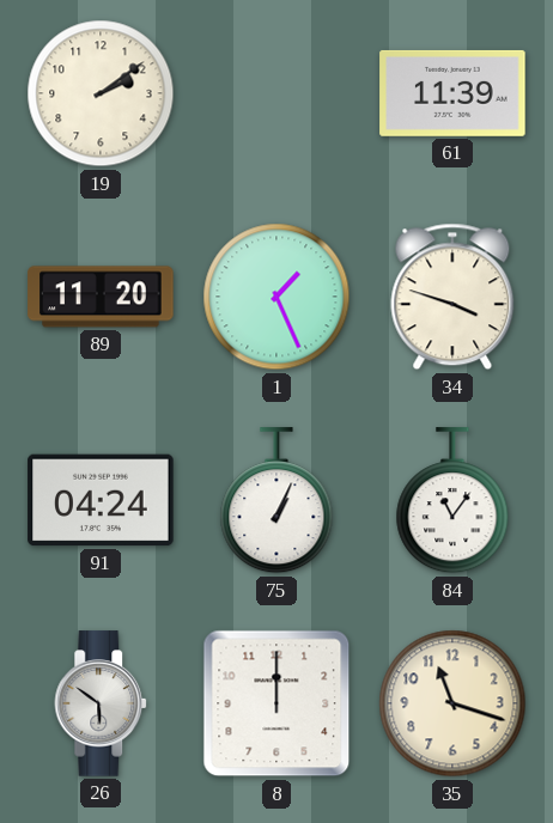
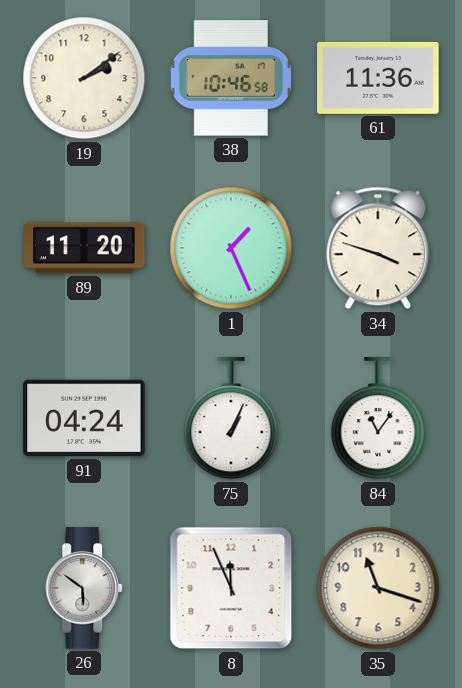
38: none -> 10:46
61: 11:39 -> 11:36
8: 12:00 -> 11:56
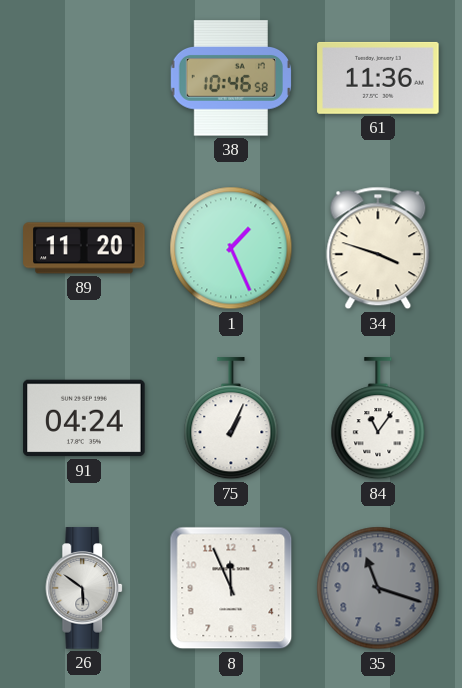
19: 2:09 -> none
35 dial: cream -> grey
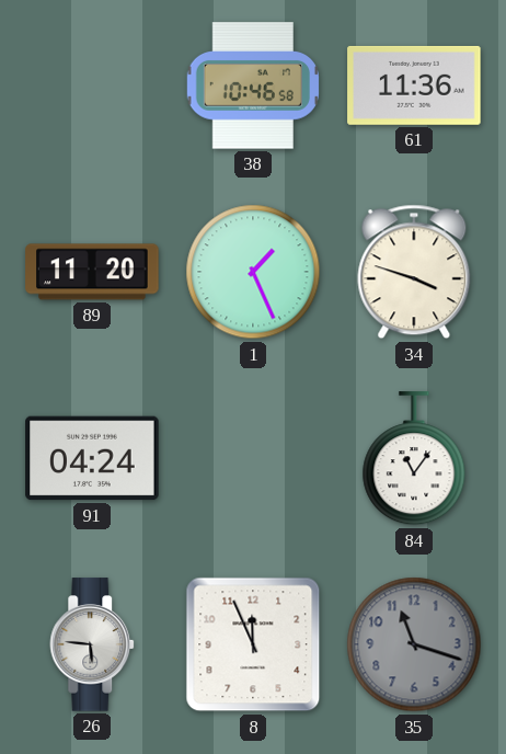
75: 1:04 -> none
26: 5:51 -> 5:46
